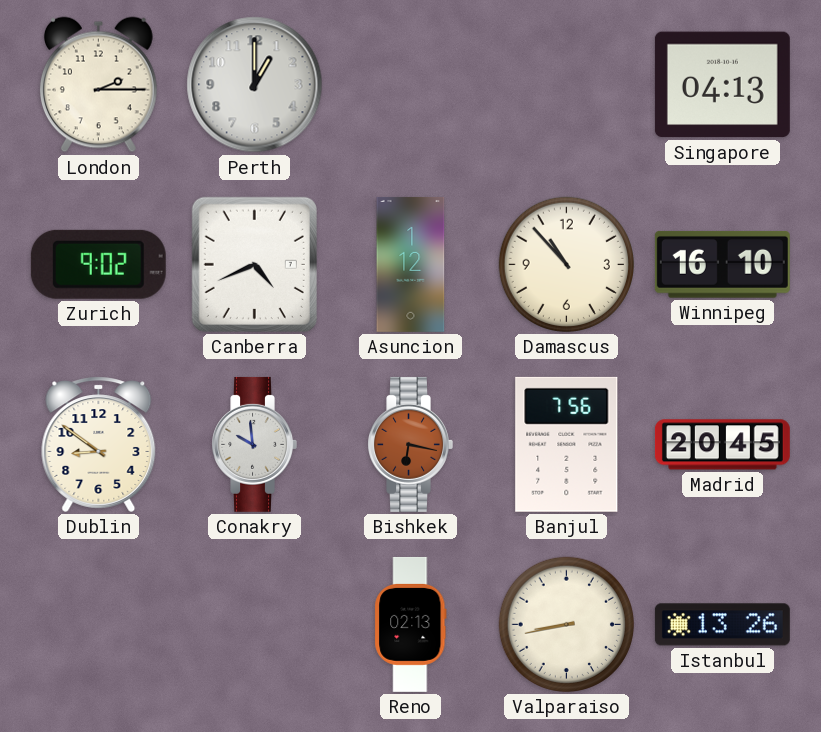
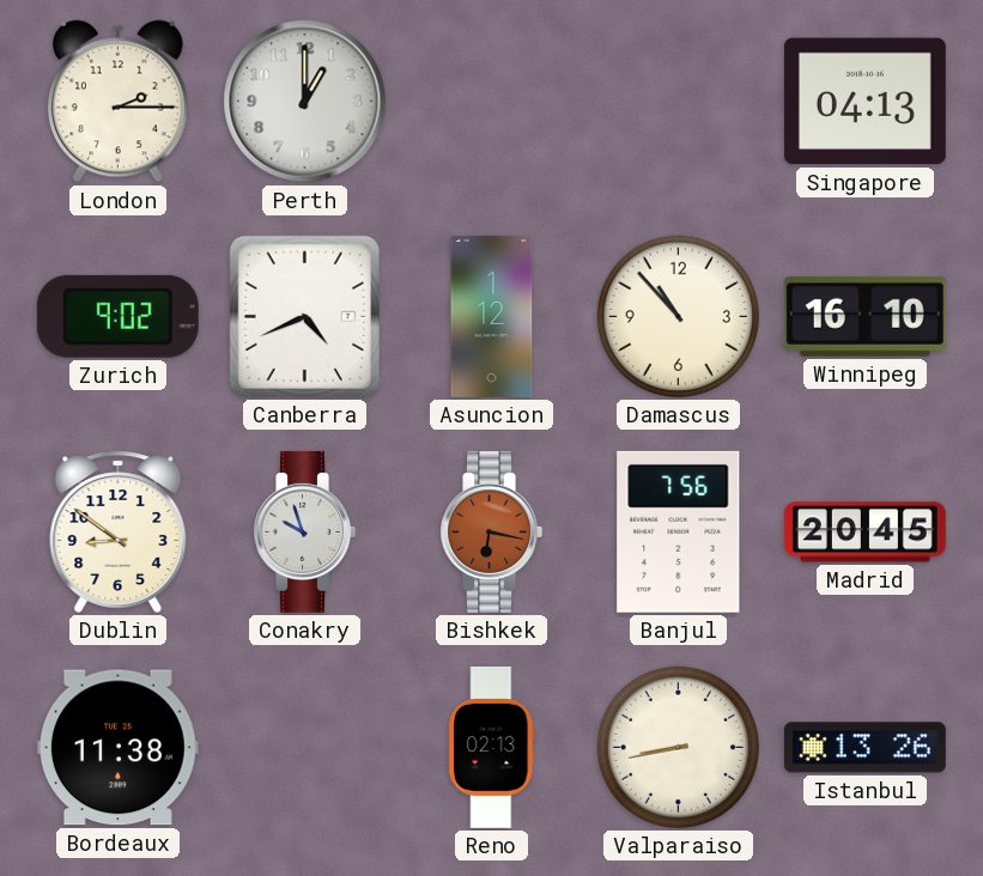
Conakry: 9:59 -> 9:57
Bordeaux: none -> 11:38
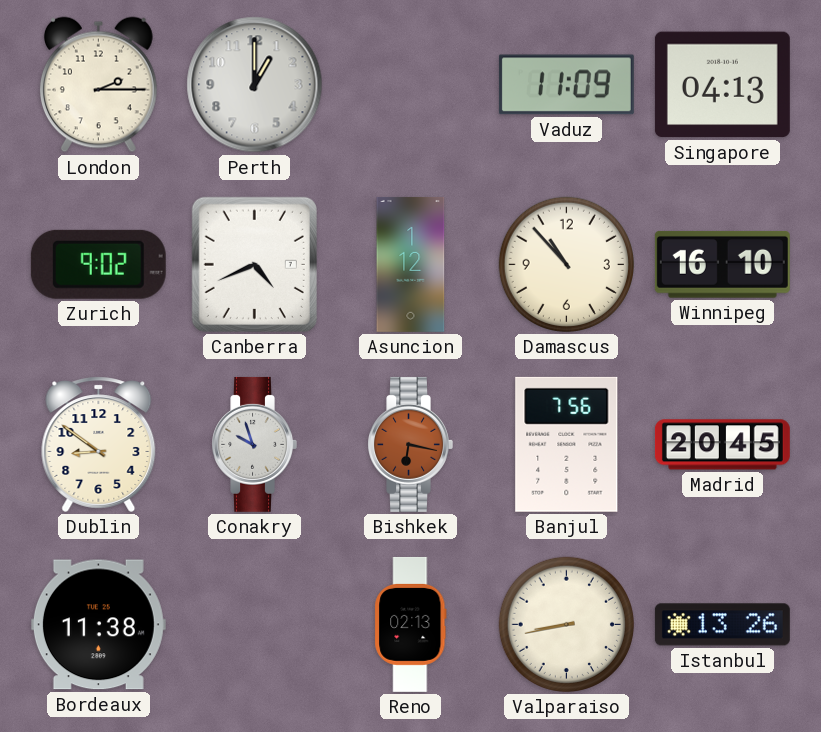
Vaduz: none -> 11:09
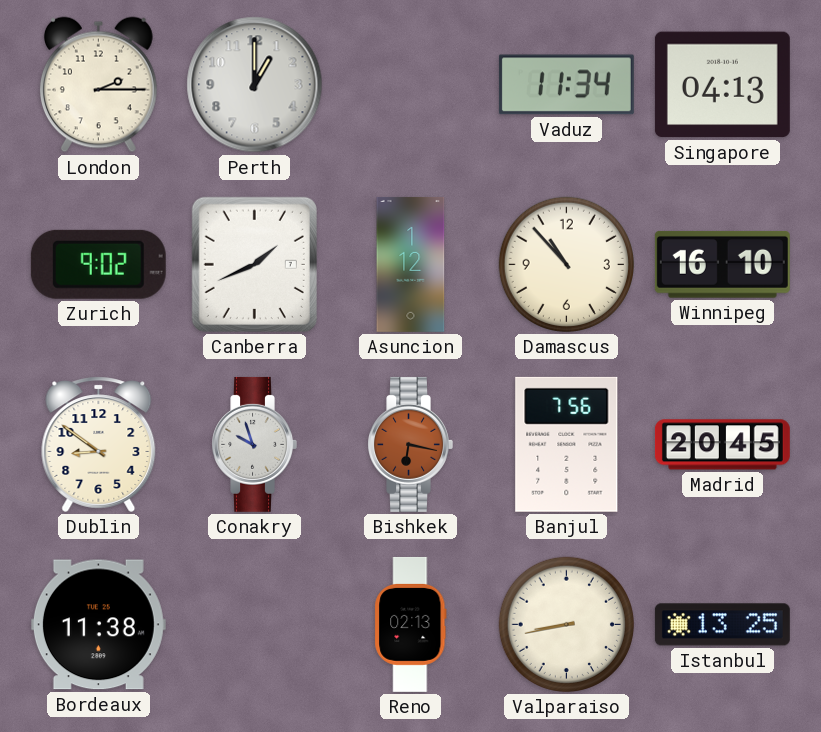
Vaduz: 11:09 -> 11:34
Canberra: 4:41 -> 1:41
Istanbul: 13:26 -> 13:25
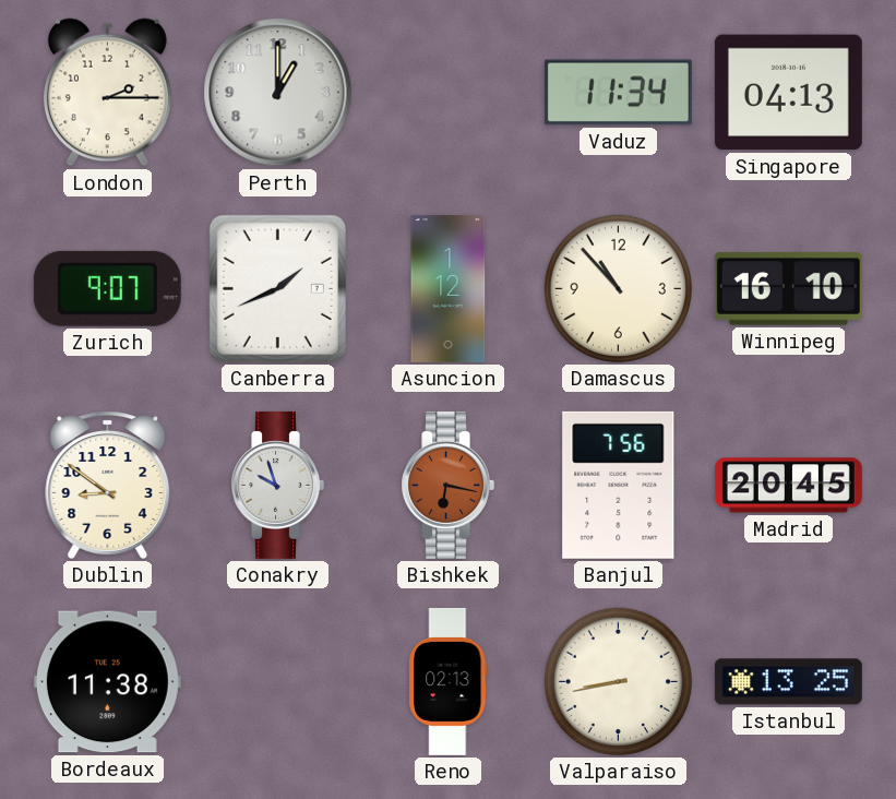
Zurich: 9:02 -> 9:07
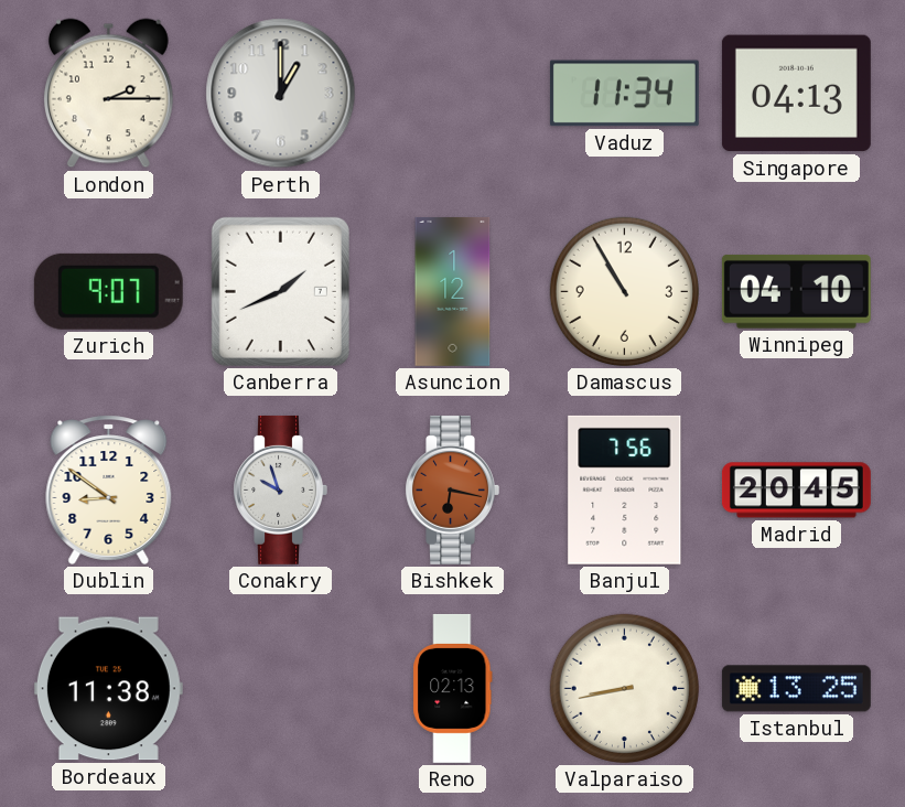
Damascus: 10:53 -> 10:55
Winnipeg: 16:10 -> 04:10
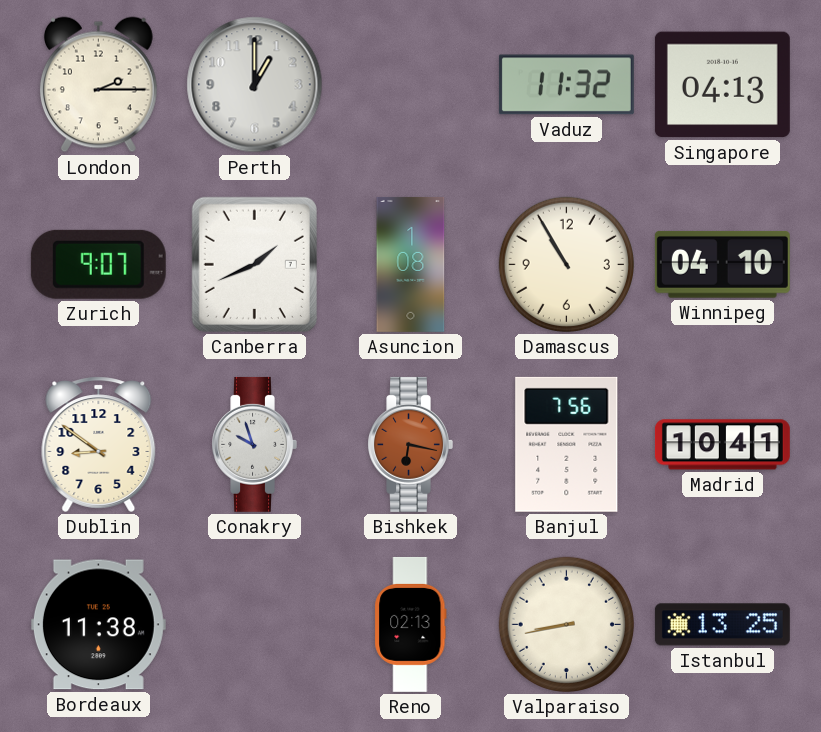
Vaduz: 11:34 -> 11:32
Asuncion: 1:12 -> 1:08
Madrid: 20:45 -> 10:41
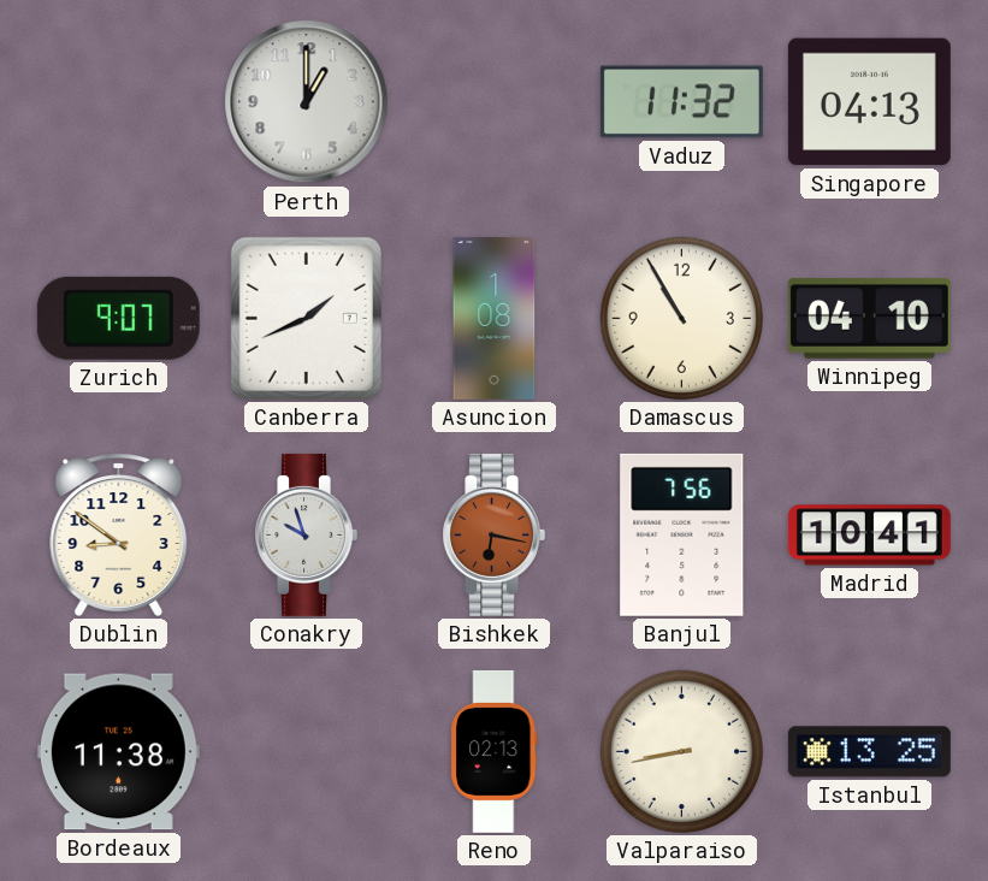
London: 2:15 -> none
